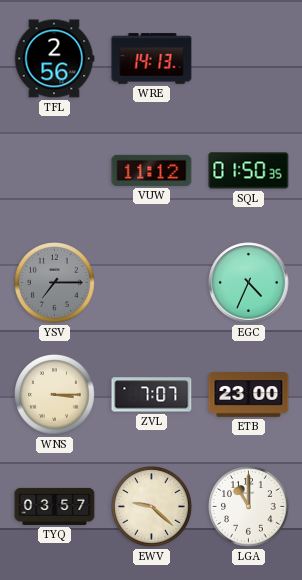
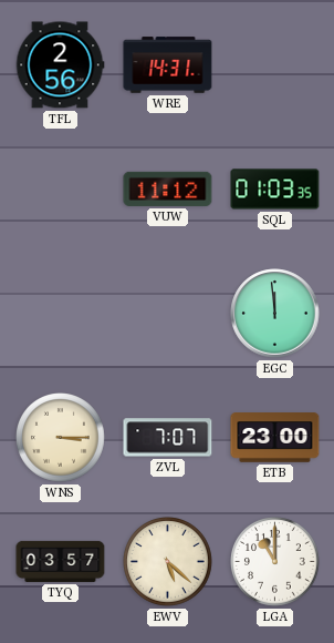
WRE: 14:13 -> 14:31
SQL: 01:50 -> 01:03
YSV: 7:15 -> none
EGC: 4:34 -> 11:59
EWV: 9:22 -> 5:22
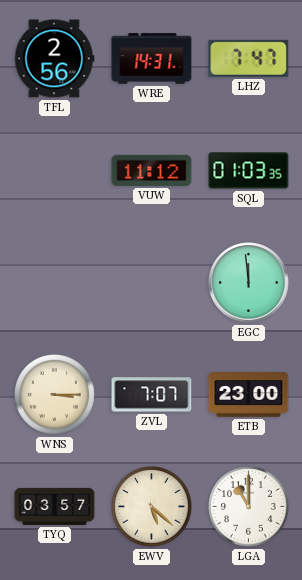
LHZ: none -> 7:47
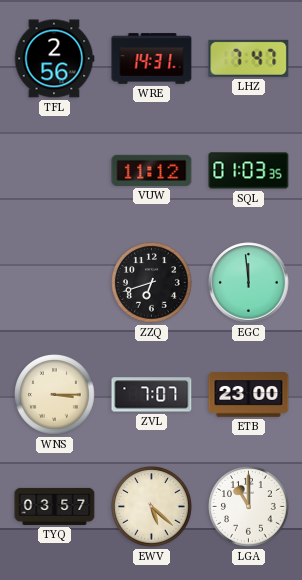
ZZQ: none -> 6:42
